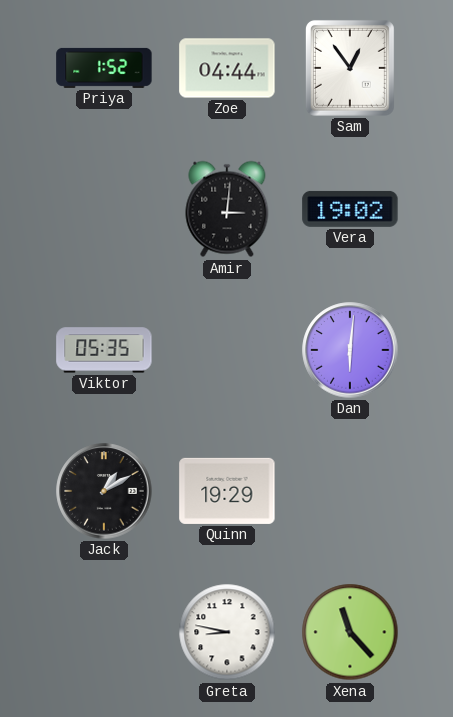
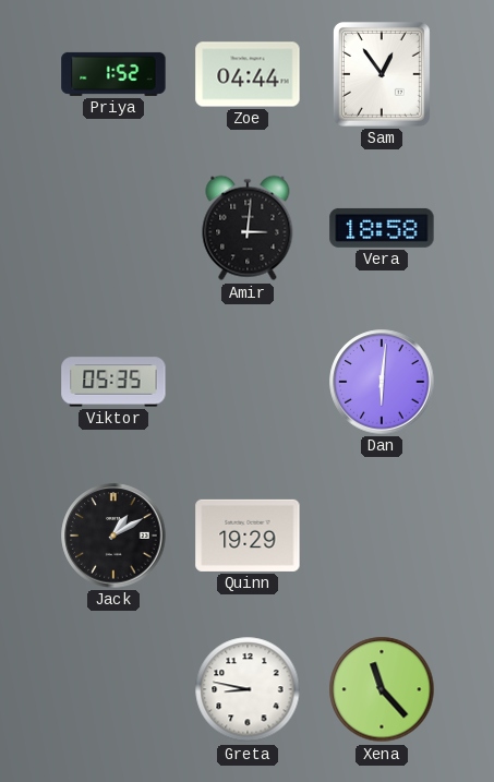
Vera: 19:02 -> 18:58
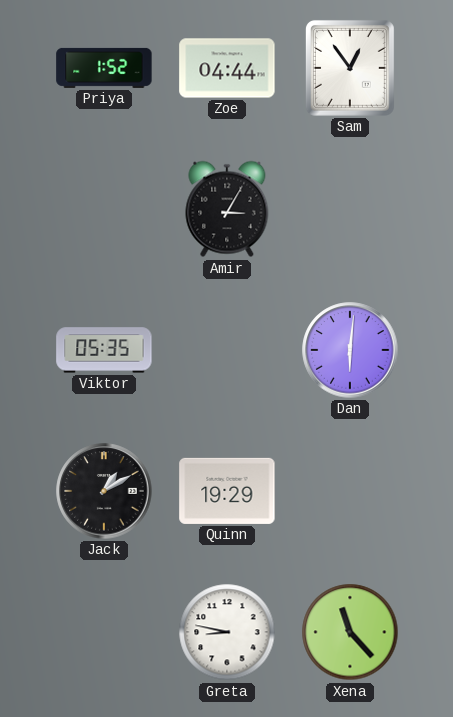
Amir: 3:01 -> 3:05
Vera: 18:58 -> none
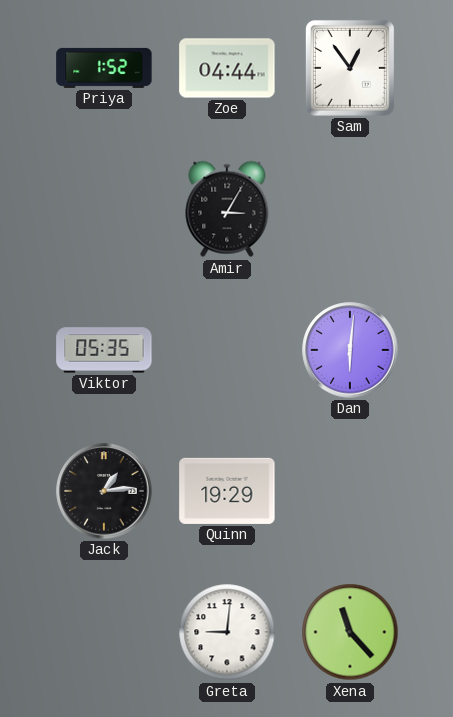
Jack: 1:10 -> 1:14
Greta: 8:47 -> 9:01
